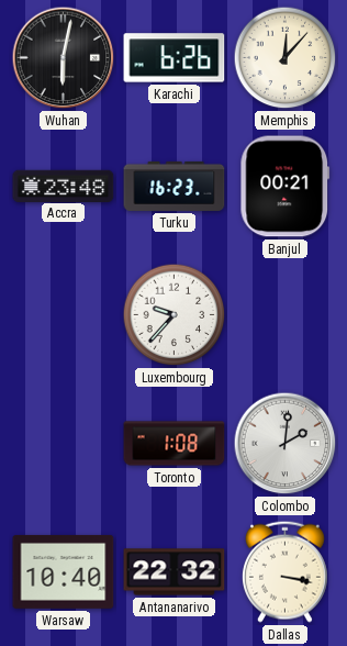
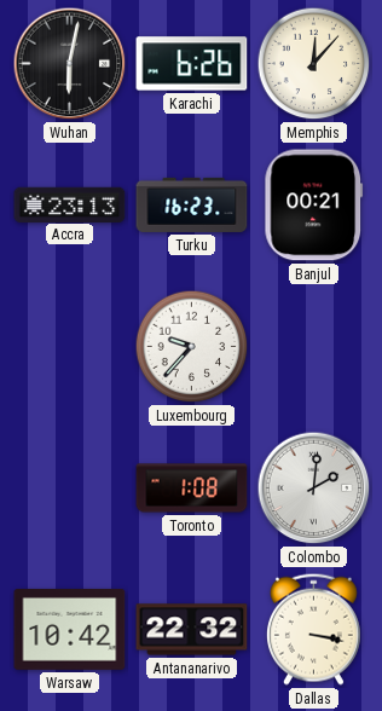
Accra: 23:48 -> 23:13
Warsaw: 10:40 -> 10:42
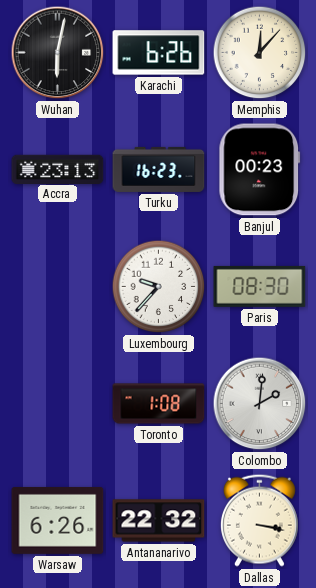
Banjul: 00:21 -> 00:23
Paris: none -> 08:30
Warsaw: 10:42 -> 6:26
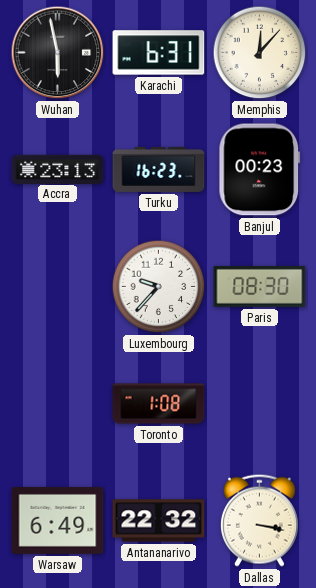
Wuhan: 6:02 -> 5:58
Karachi: 6:26 -> 6:31
Colombo: 2:01 -> none
Warsaw: 6:26 -> 6:49
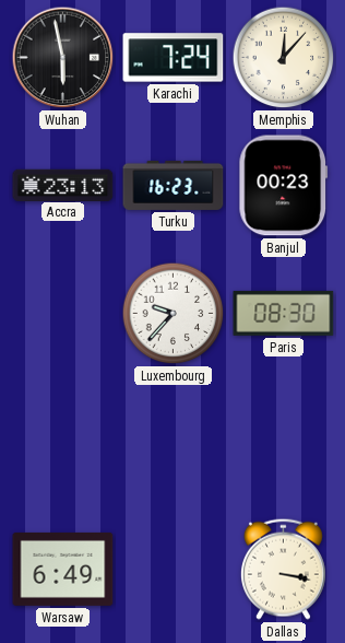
Karachi: 6:31 -> 7:24
Toronto: 1:08 -> none
Antananarivo: 22:32 -> none
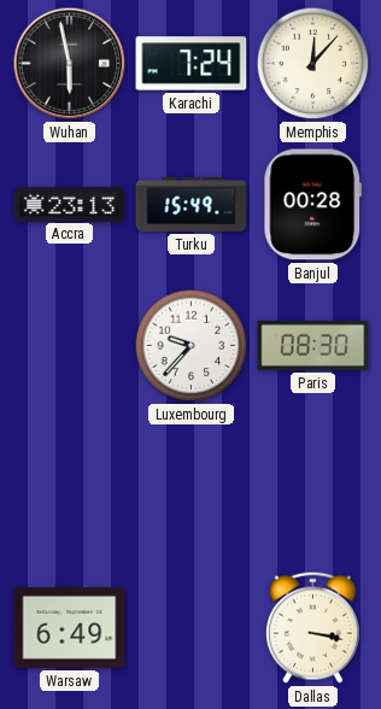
Turku: 16:23 -> 15:49
Banjul: 00:23 -> 00:28
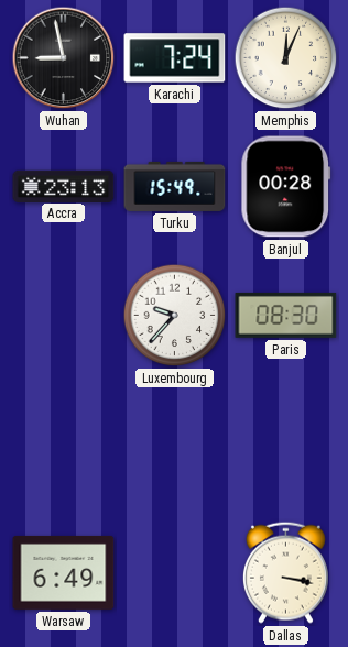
Wuhan: 5:58 -> 8:58
Memphis: 12:07 -> 12:04
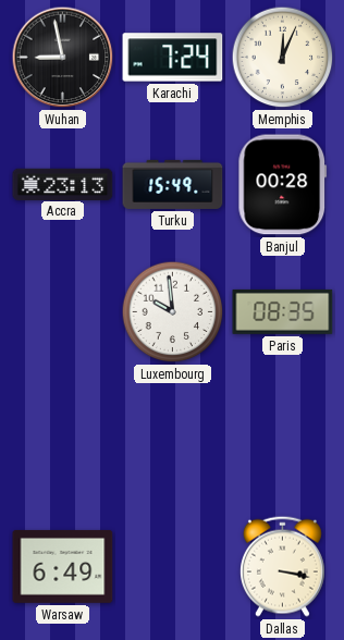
Luxembourg: 9:37 -> 9:59
Paris: 08:30 -> 08:35
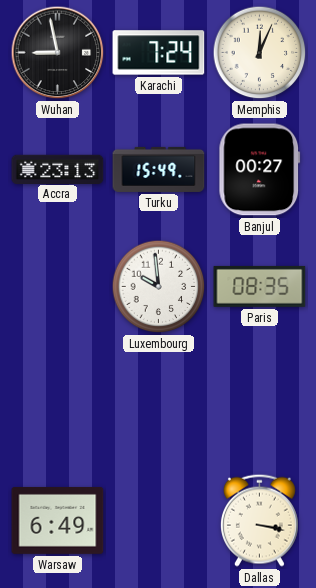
Banjul: 00:28 -> 00:27
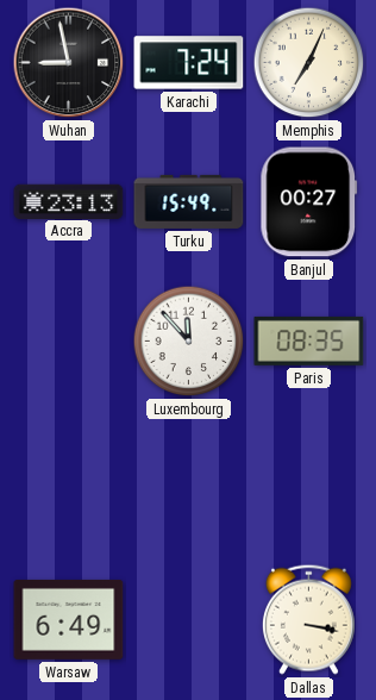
Memphis: 12:04 -> 7:04
Luxembourg: 9:59 -> 11:53
